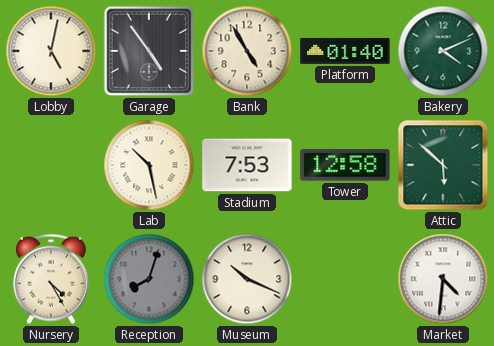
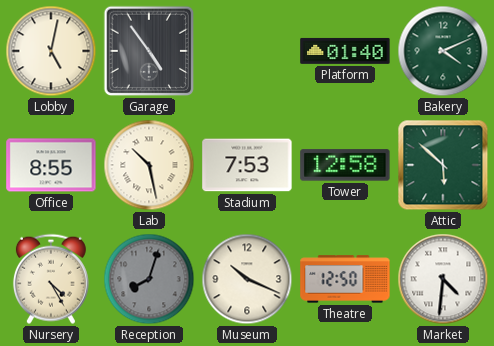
Bank: 4:55 -> none
Office: none -> 8:55
Theatre: none -> 12:50
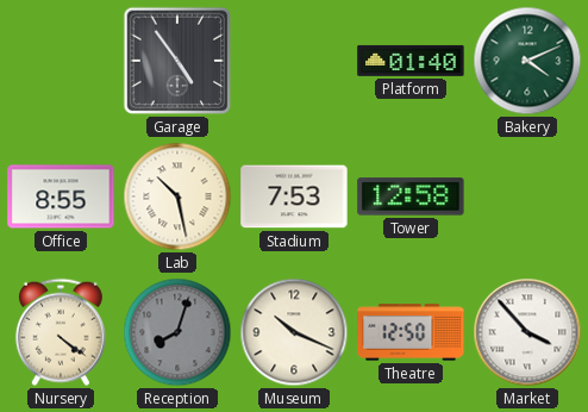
Lobby: 5:02 -> none
Attic: 5:52 -> none
Nursery: 4:25 -> 4:21
Market: 4:31 -> 3:53
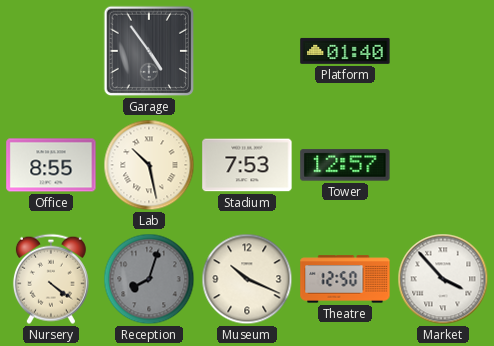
Bakery: 4:11 -> none
Tower: 12:58 -> 12:57
